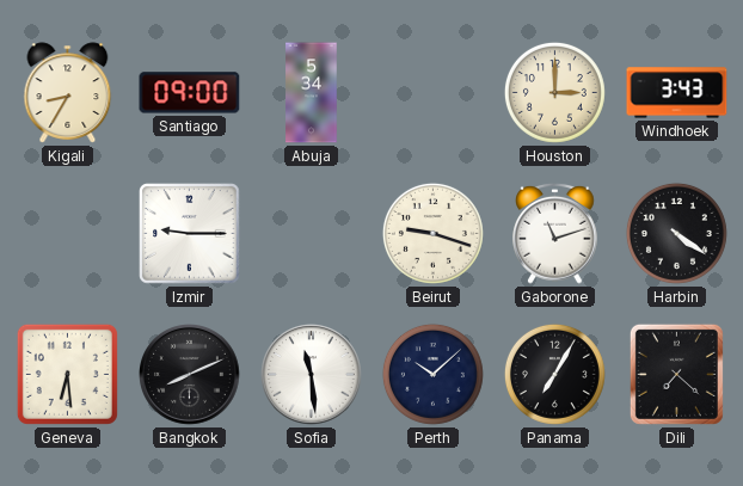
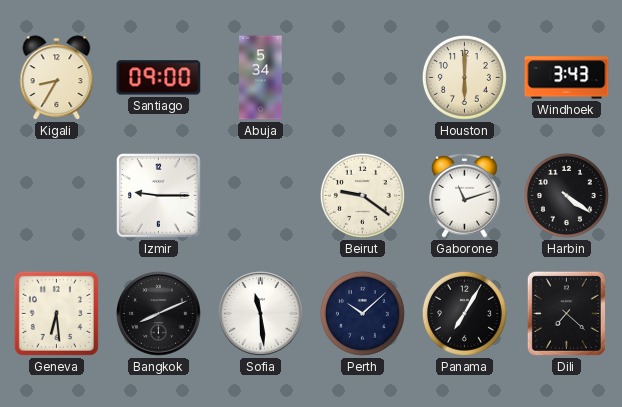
Houston: 3:00 -> 6:00
Beirut: 9:18 -> 9:21
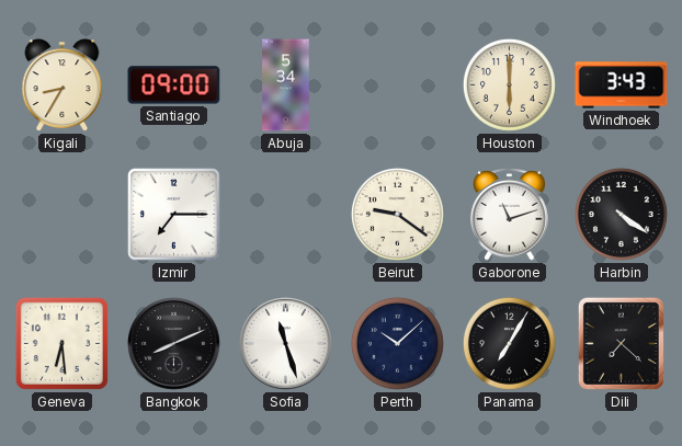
Izmir: 9:15 -> 7:15
Sofia: 11:29 -> 11:27
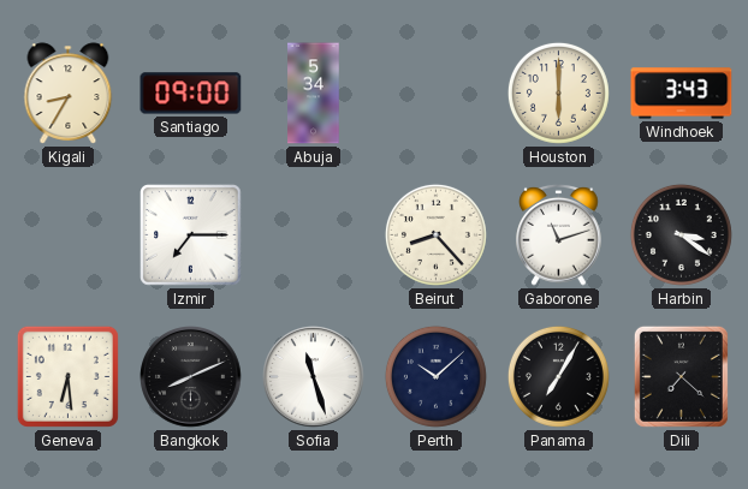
Beirut: 9:21 -> 8:23
Harbin: 4:21 -> 3:21
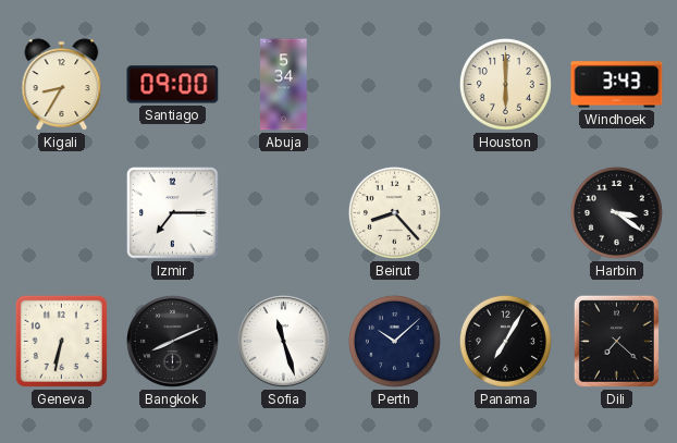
Gaborone: 11:12 -> none
Geneva: 6:29 -> 6:32
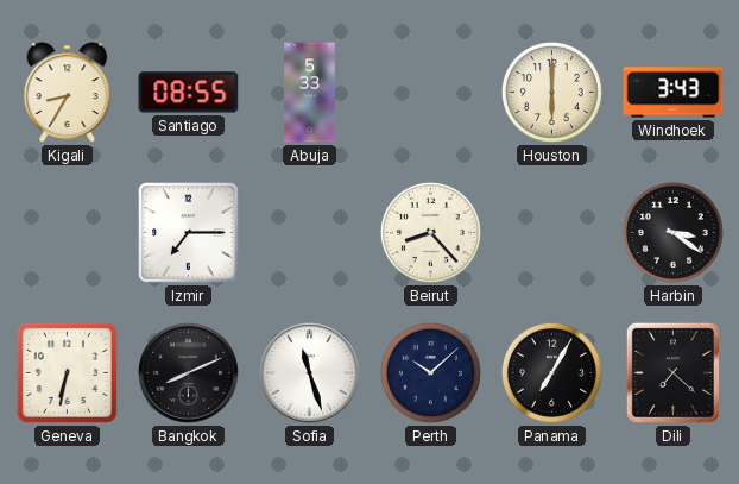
Santiago: 09:00 -> 08:55
Abuja: 5:34 -> 5:33
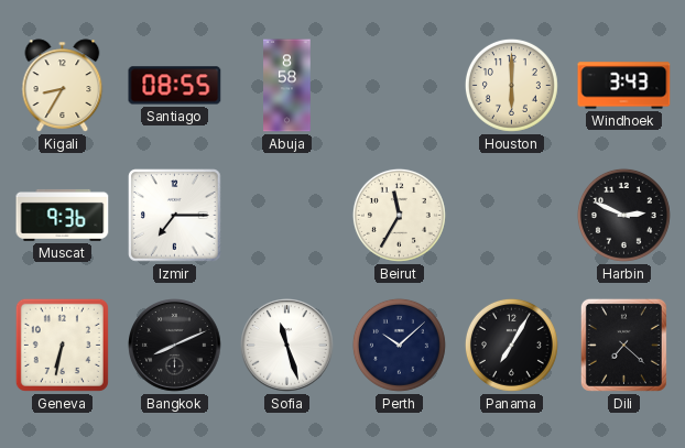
Abuja: 5:33 -> 8:58
Muscat: none -> 9:36
Beirut: 8:23 -> 11:35
Harbin: 3:21 -> 2:49
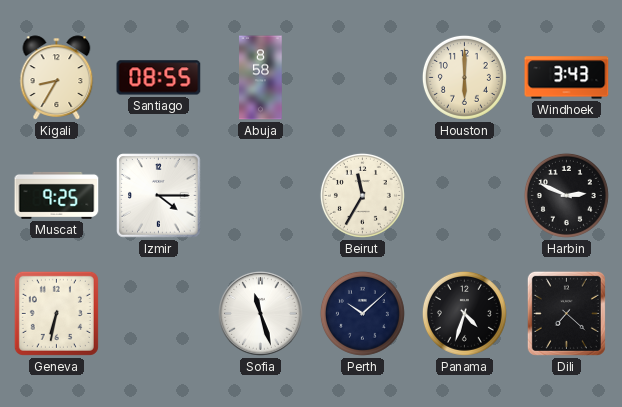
Muscat: 9:36 -> 9:25
Izmir: 7:15 -> 4:15
Bangkok: 8:11 -> none
Panama: 7:05 -> 4:33
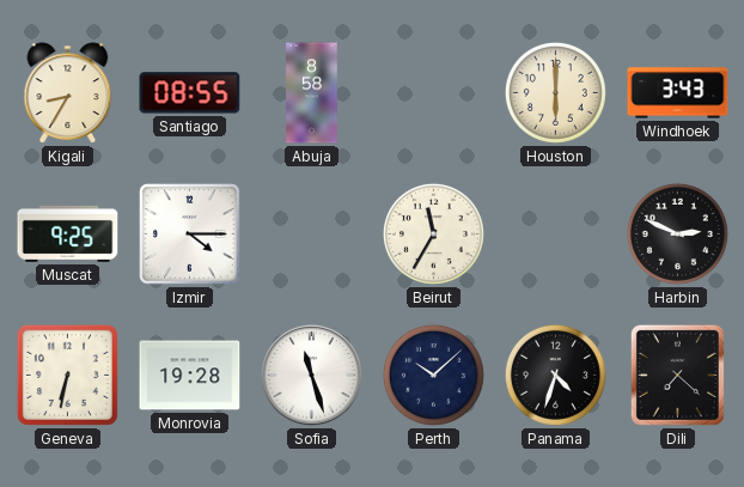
Monrovia: none -> 19:28
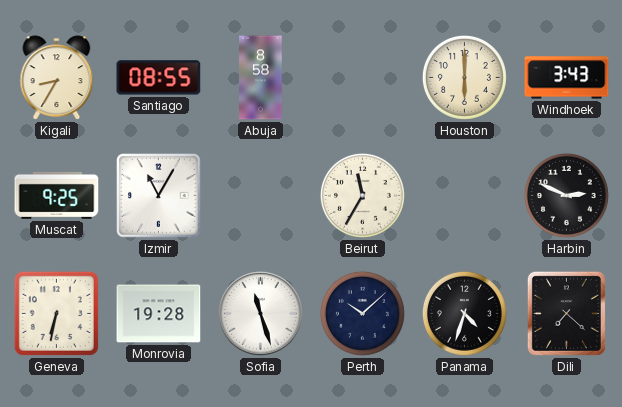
Izmir: 4:15 -> 11:05
